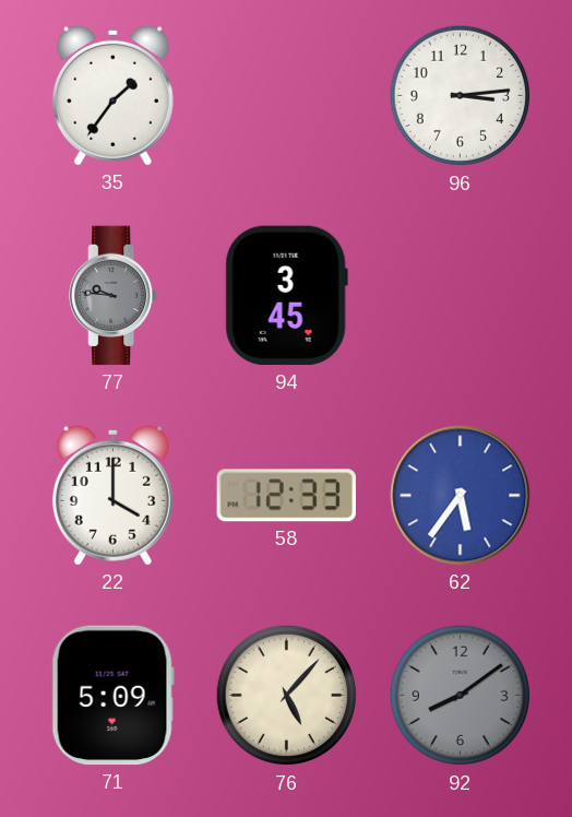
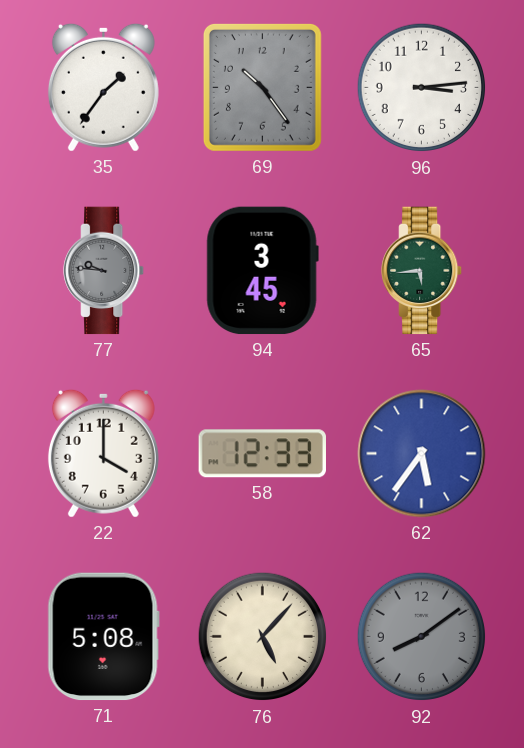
69: none -> 10:24
65: none -> 5:44
71: 5:09 -> 5:08
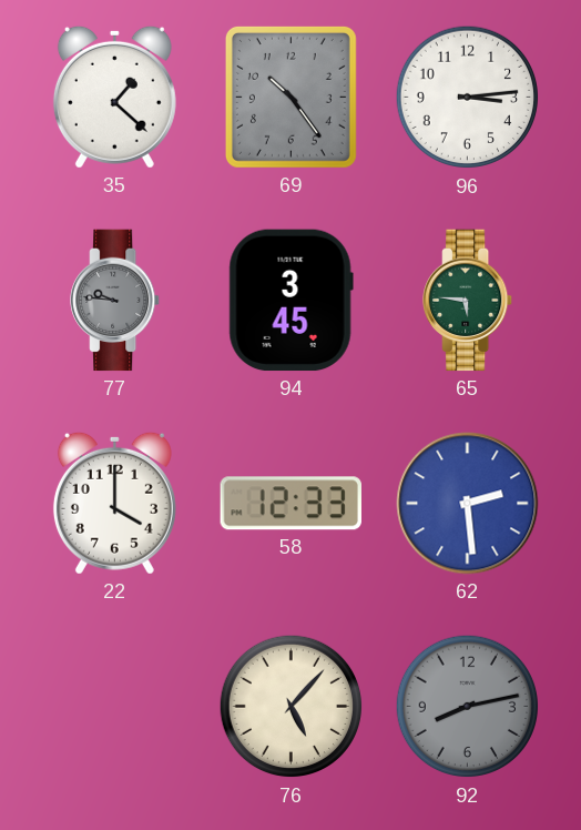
35: 1:36 -> 1:22
65: 5:44 -> 5:46
62: 5:36 -> 2:29
71: 5:08 -> none
92: 8:09 -> 8:13
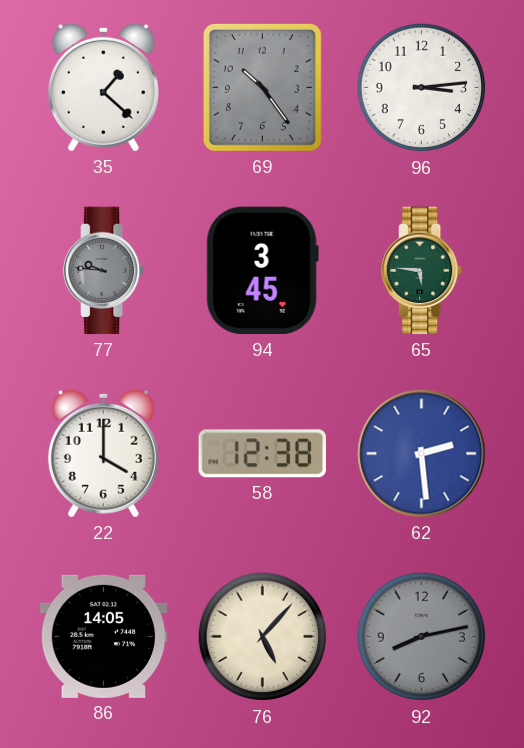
58: 12:33 -> 12:38
86: none -> 14:05
